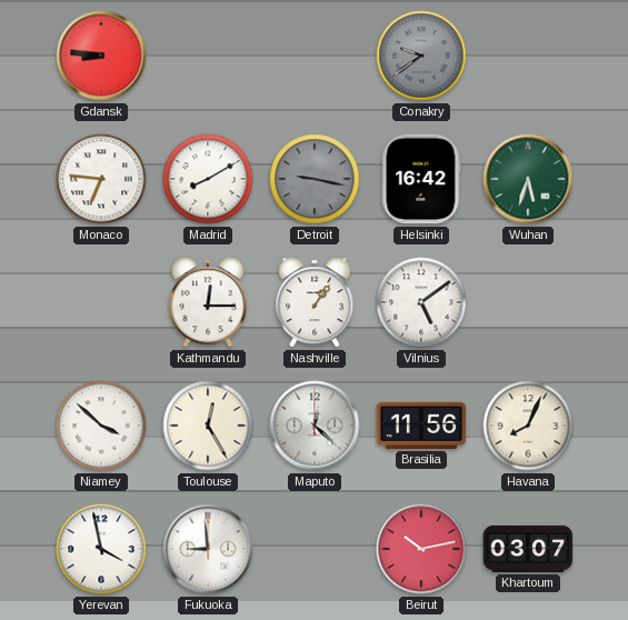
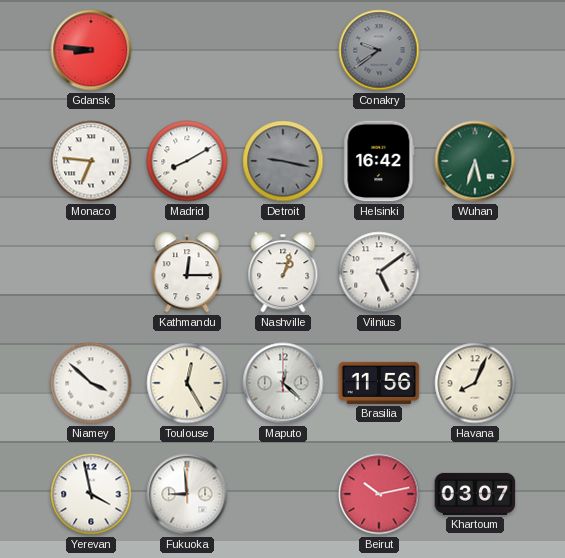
Nashville: 1:06 -> 1:03
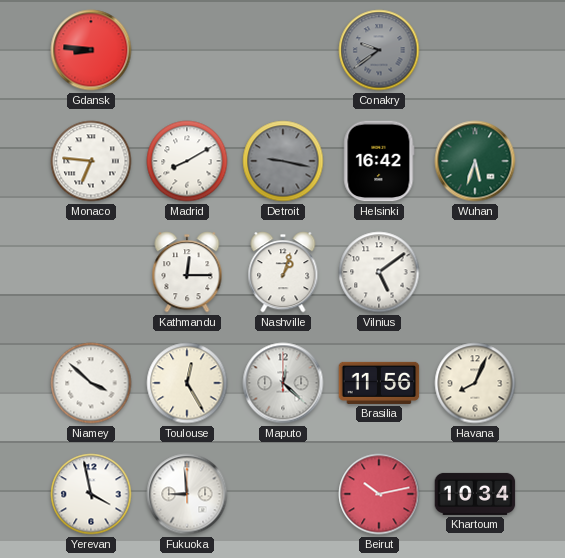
Khartoum: 03:07 -> 10:34
